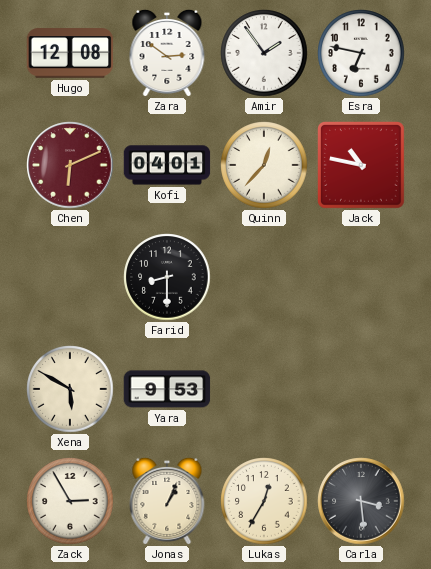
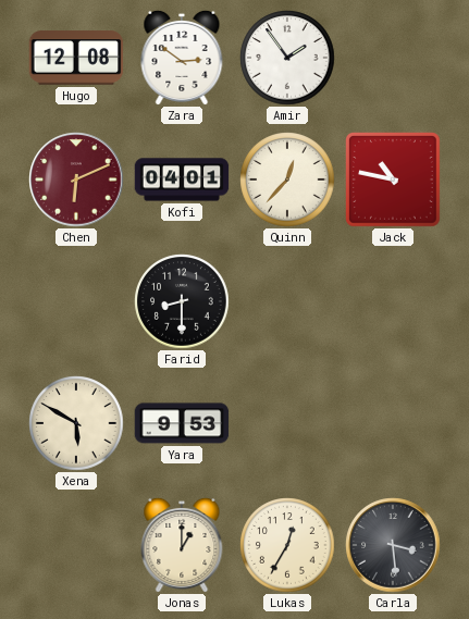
Esra: 6:47 -> none
Zack: 2:55 -> none
Jonas: 1:04 -> 1:00
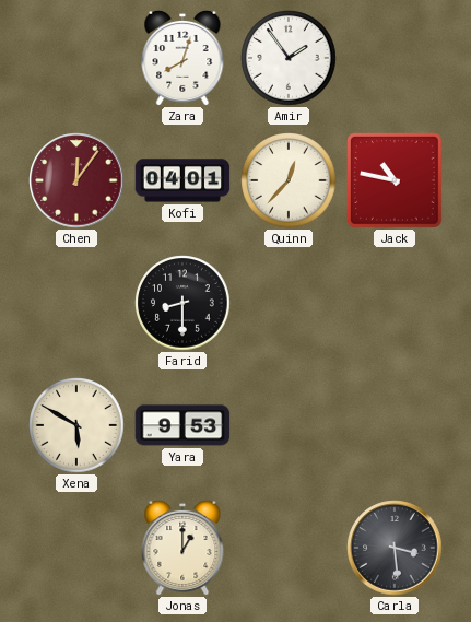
Hugo: 12:08 -> none
Zara: 2:51 -> 8:03
Chen: 6:11 -> 12:06
Lukas: 12:35 -> none
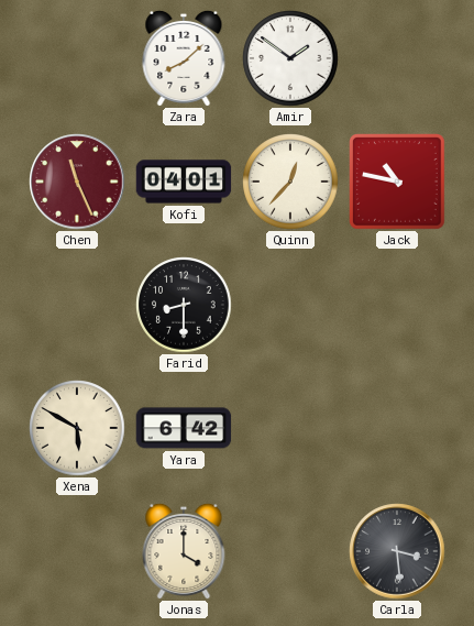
Zara: 8:03 -> 8:08
Amir: 1:54 -> 1:51
Chen: 12:06 -> 11:26
Yara: 9:53 -> 6:42
Jonas: 1:00 -> 4:00
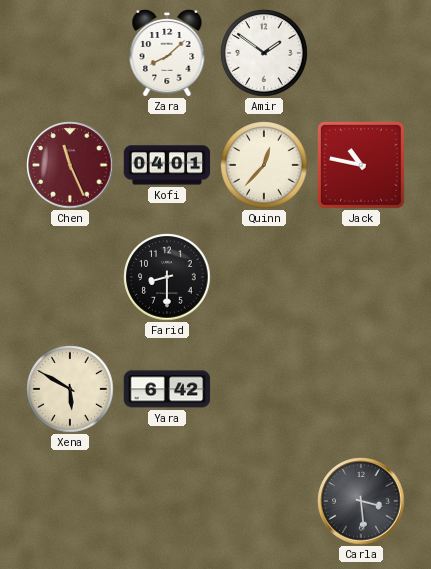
Jonas: 4:00 -> none
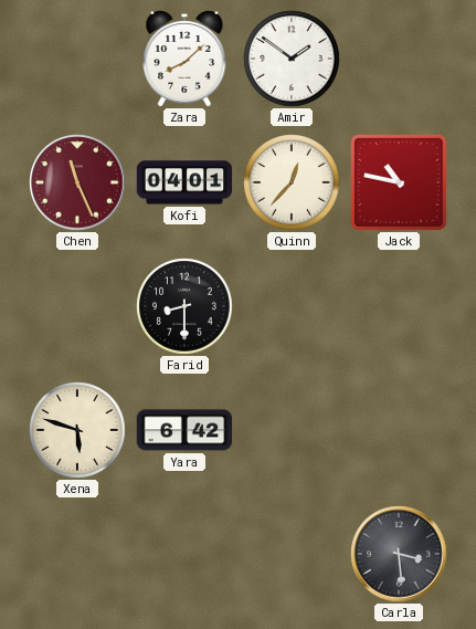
Xena: 5:50 -> 5:48
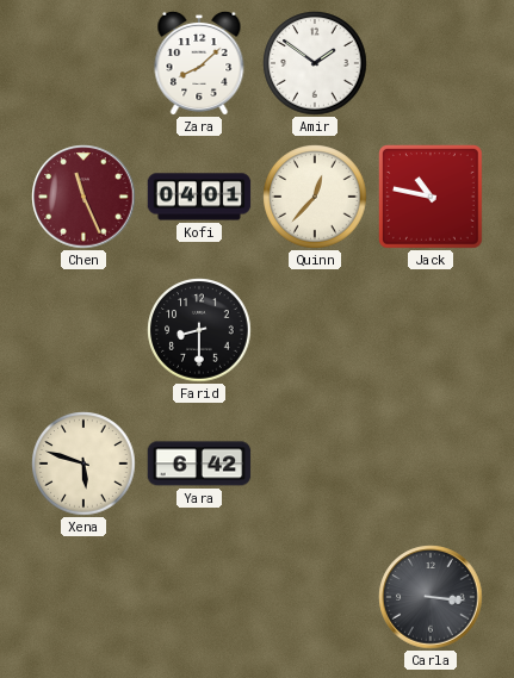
Carla: 3:29 -> 3:16
